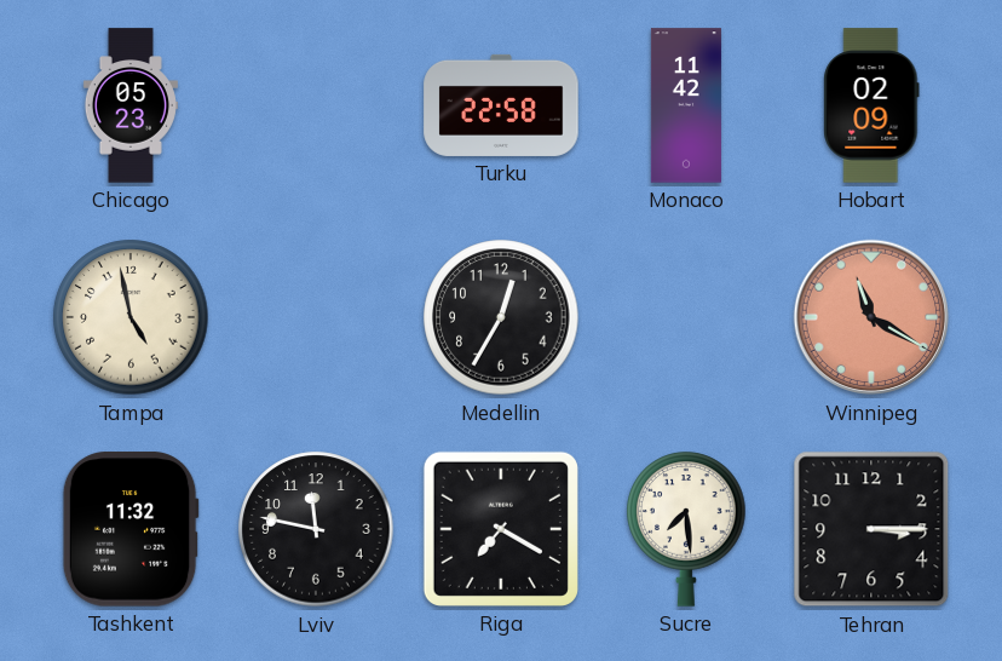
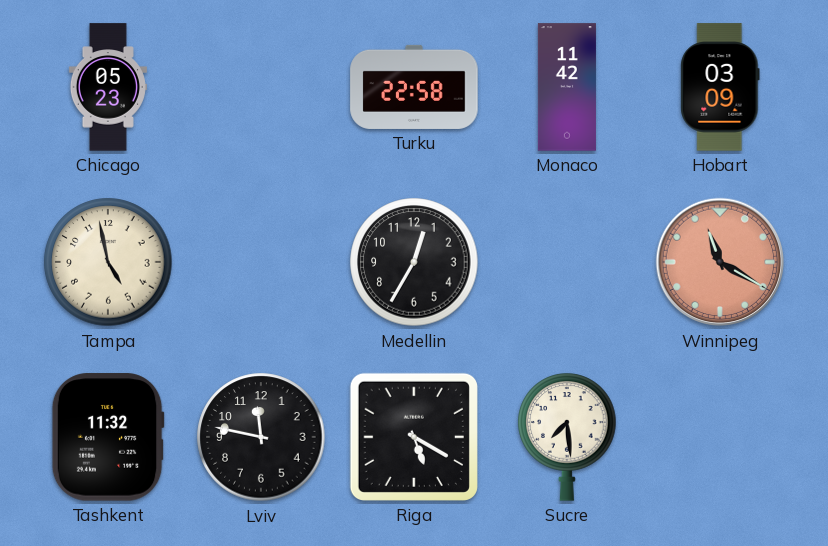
Hobart: 02:09 -> 03:09
Riga: 7:20 -> 5:20
Tehran: 3:15 -> none
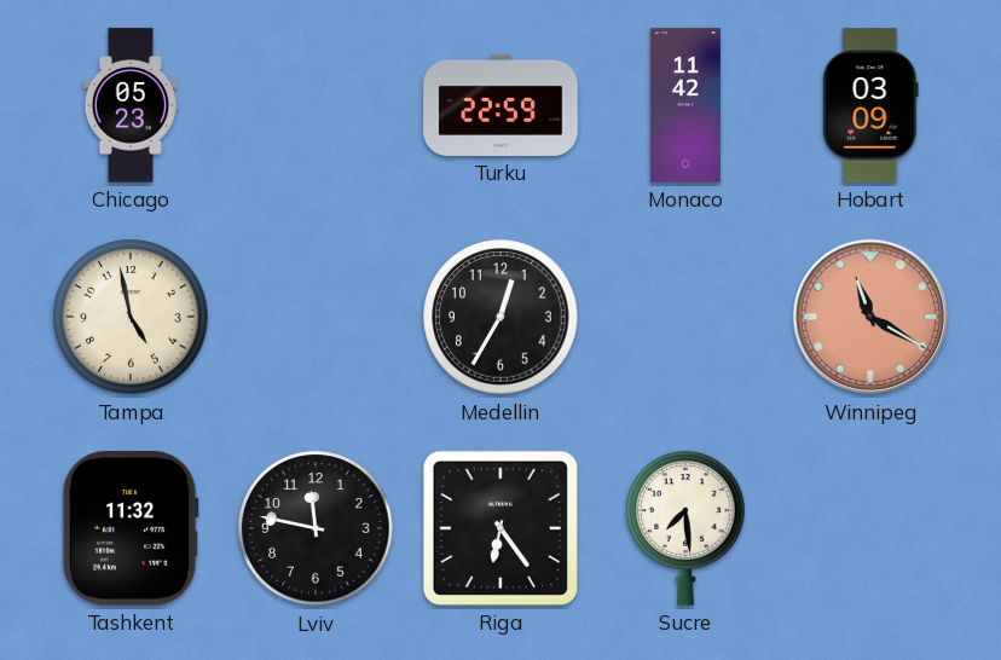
Turku: 22:58 -> 22:59
Riga: 5:20 -> 6:24
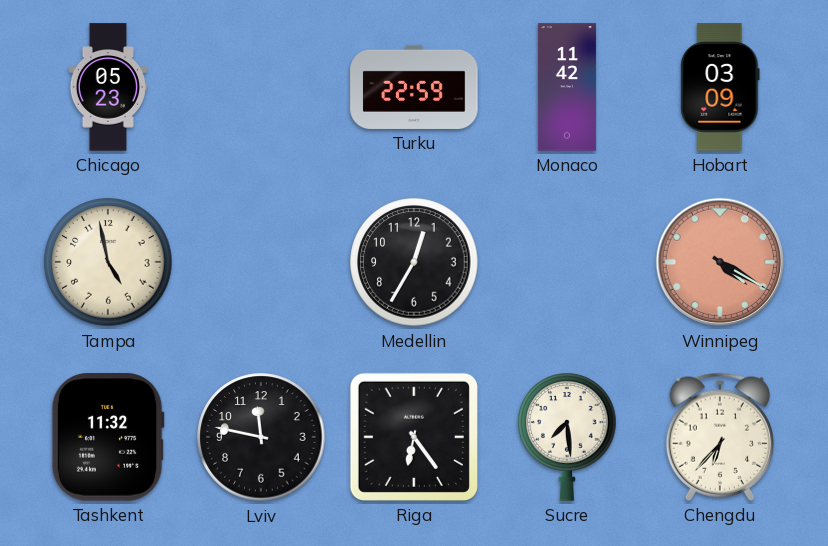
Winnipeg: 11:20 -> 4:20
Chengdu: none -> 6:37
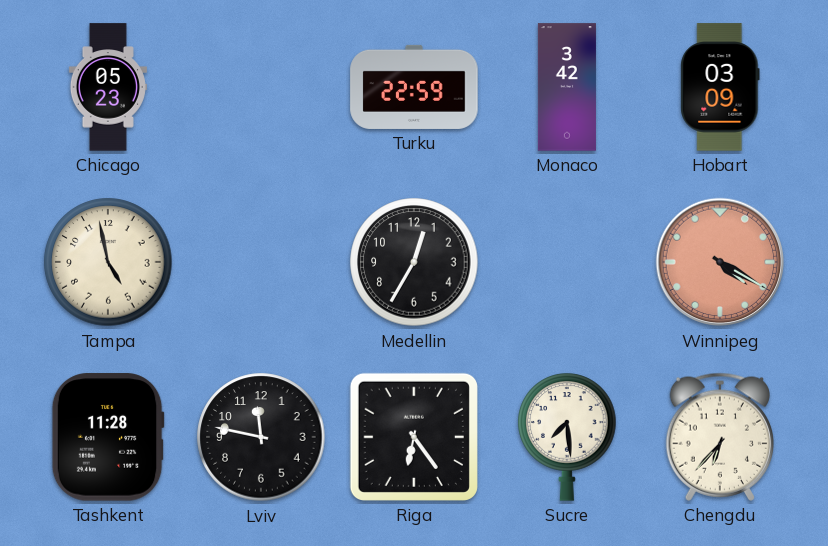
Monaco: 11:42 -> 3:42
Tashkent: 11:32 -> 11:28
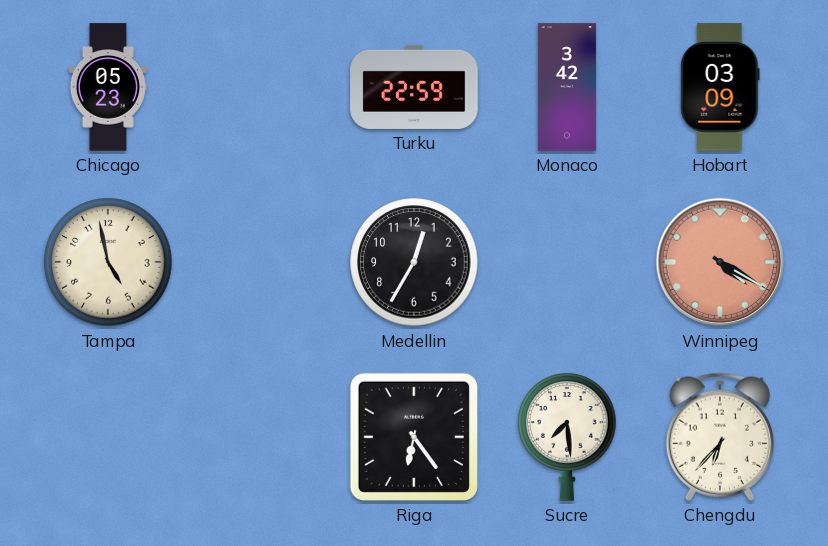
Tashkent: 11:28 -> none
Lviv: 11:47 -> none
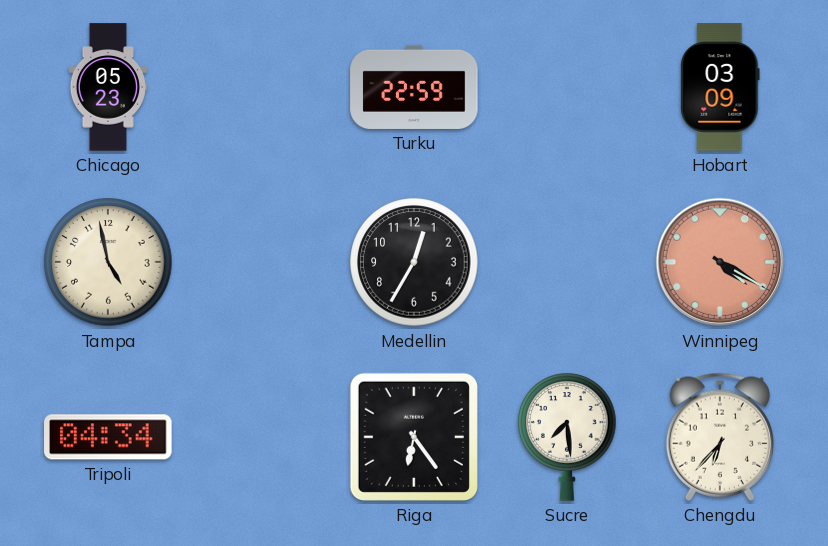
Monaco: 3:42 -> none
Tripoli: none -> 04:34
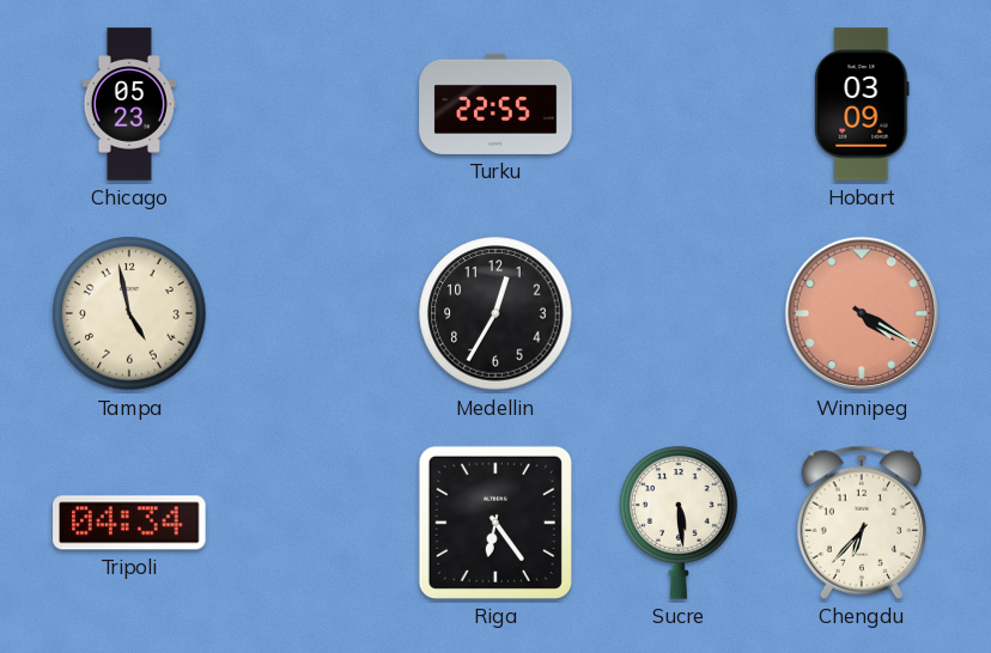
Turku: 22:59 -> 22:55
Sucre: 7:29 -> 5:29
